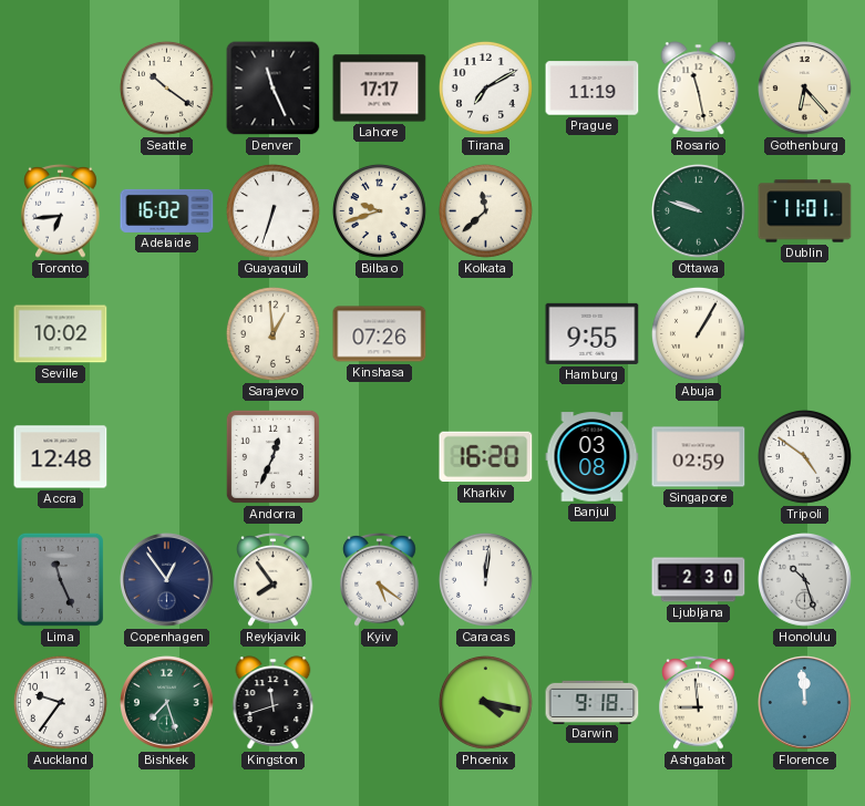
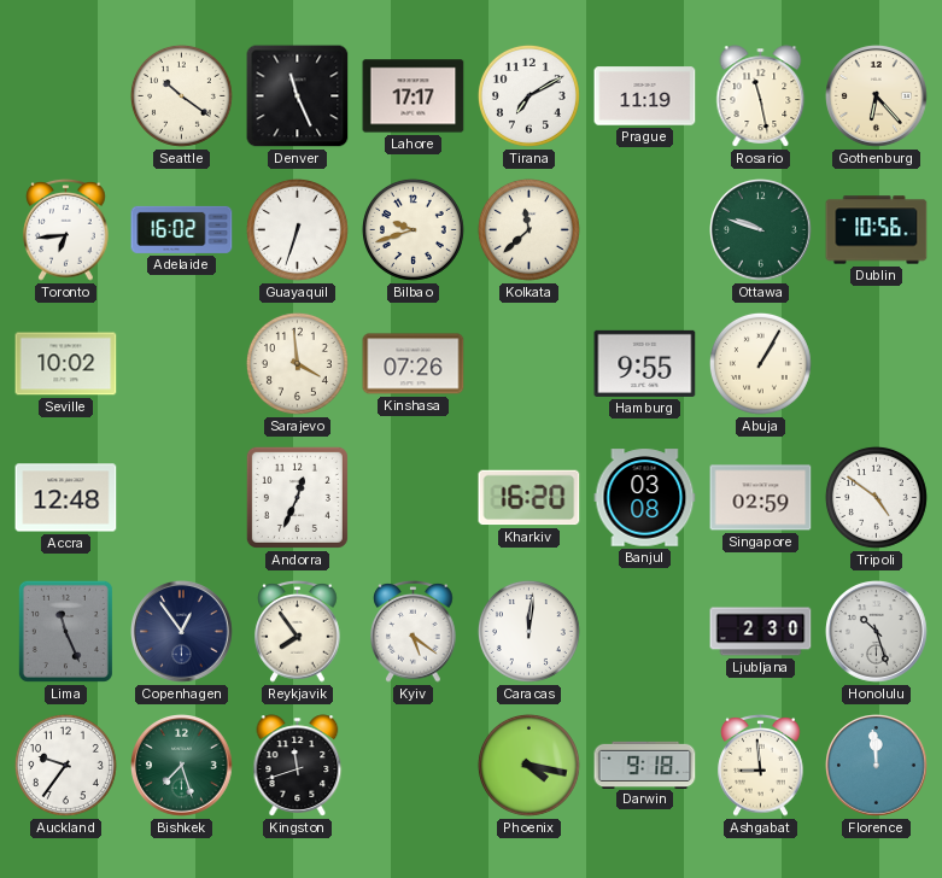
Dublin: 11:01 -> 10:56
Sarajevo: 12:59 -> 3:59
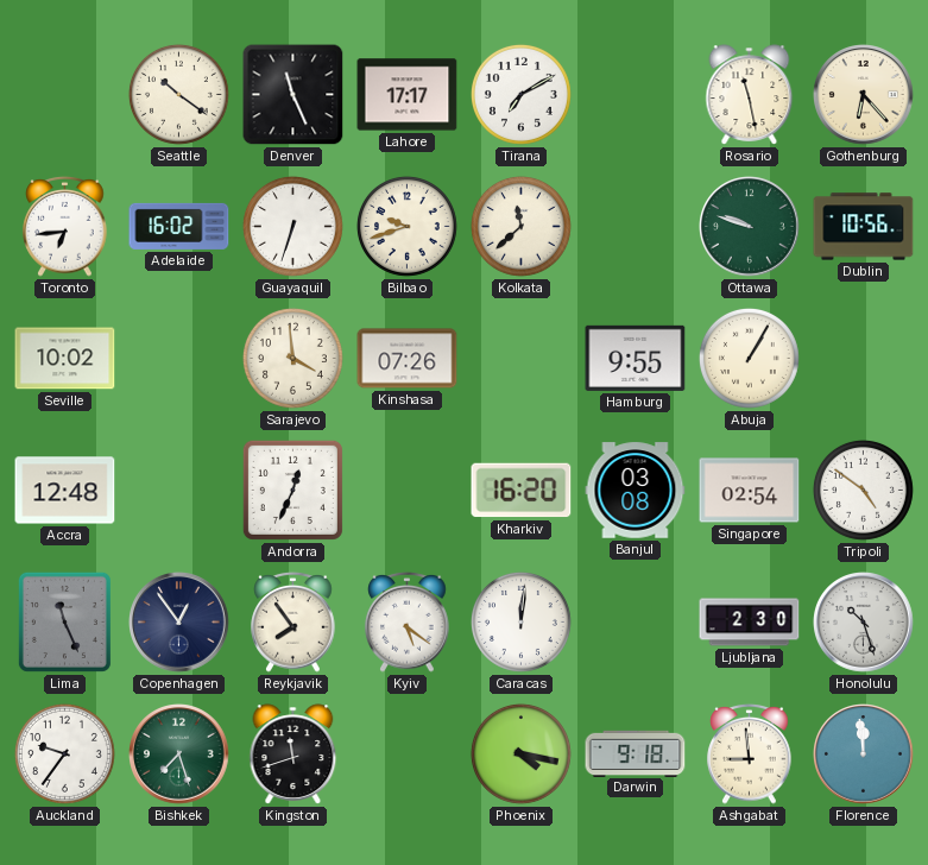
Prague: 11:19 -> none
Singapore: 02:59 -> 02:54
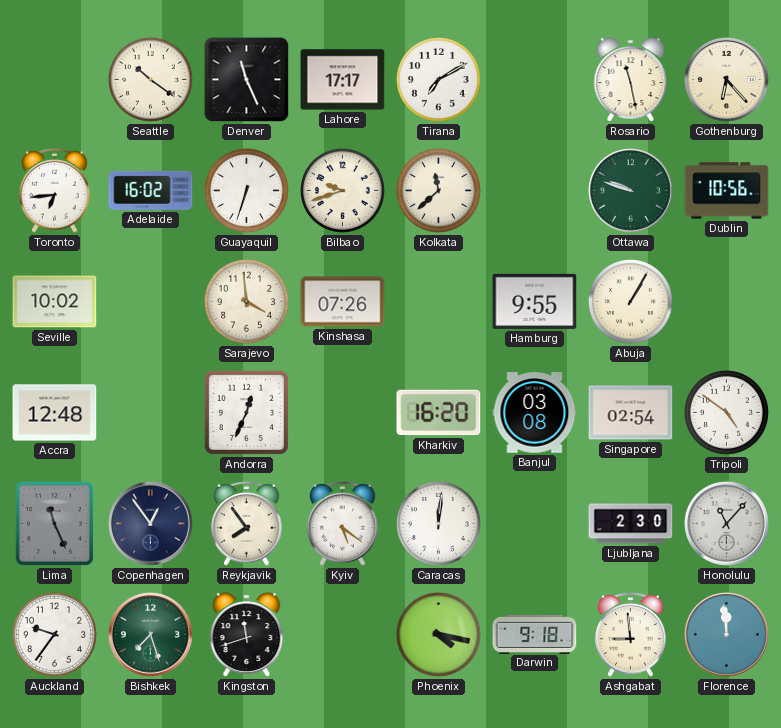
Honolulu: 10:27 -> 11:07
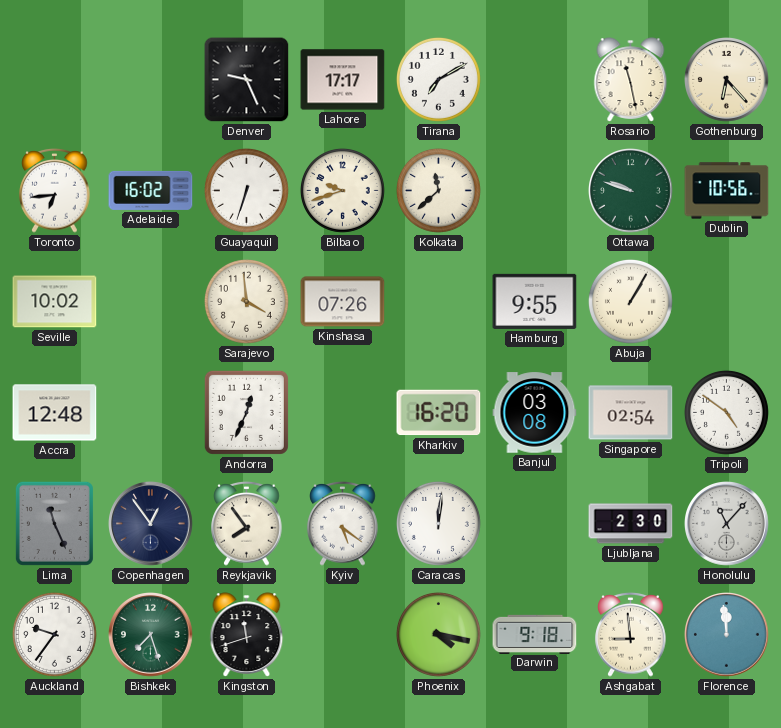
Seattle: 10:21 -> none
Denver: 11:26 -> 9:26
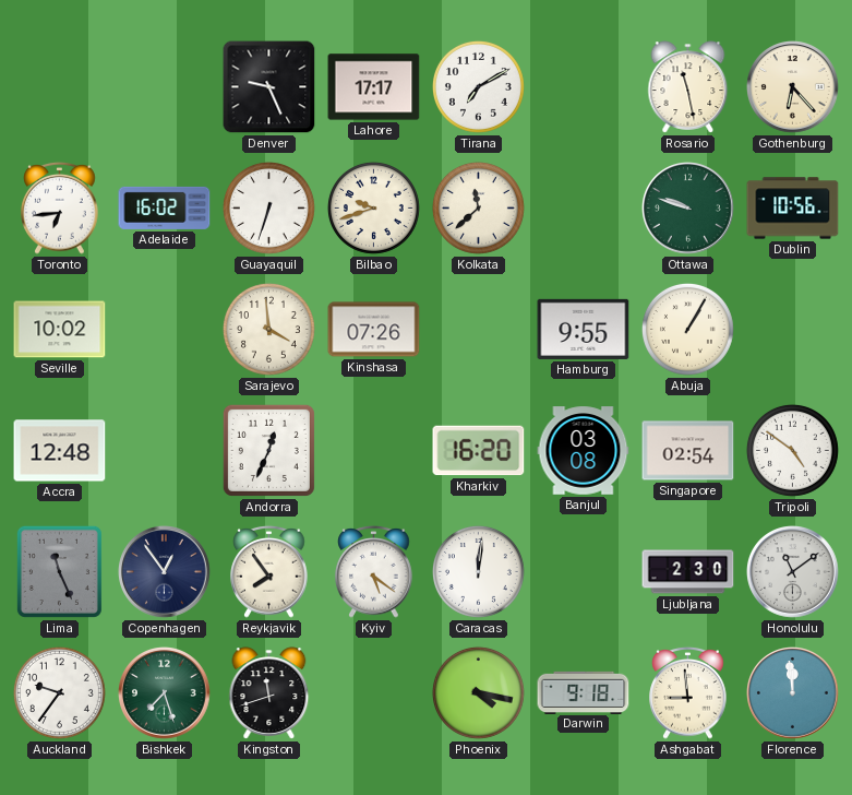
Honolulu: 11:07 -> 11:09
